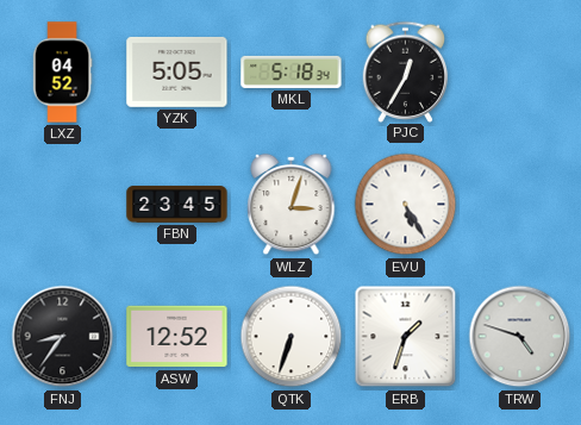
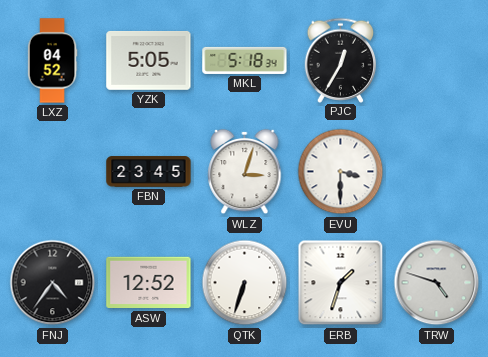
EVU: 5:25 -> 3:30
FNJ: 8:36 -> 4:36
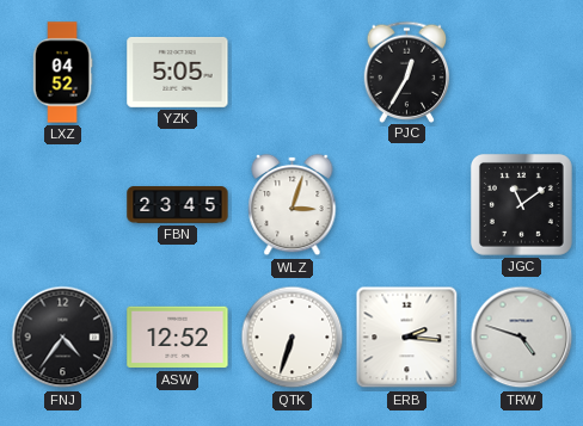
MKL: 5:18 -> none
EVU: 3:30 -> none
JGC: none -> 11:09
ERB: 1:33 -> 2:16
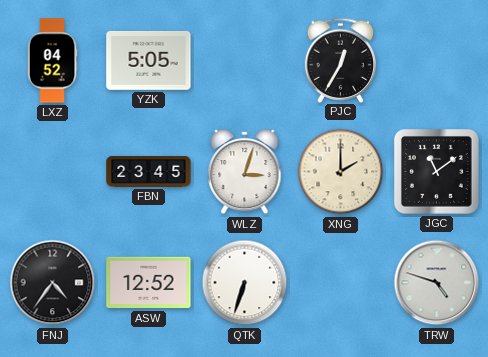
XNG: none -> 2:00
ERB: 2:16 -> none
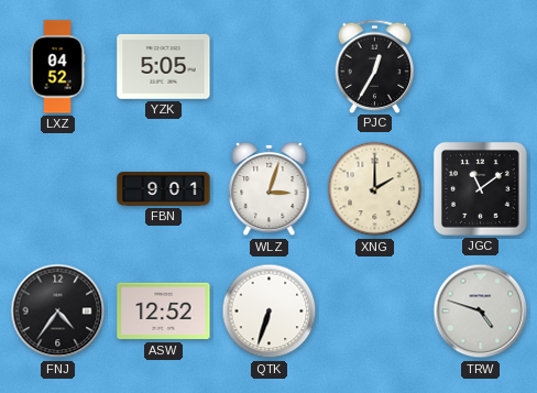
FBN: 23:45 -> 9:01
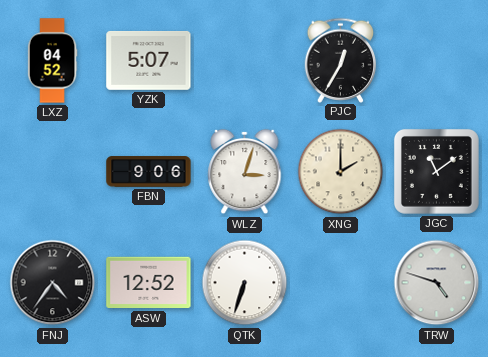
YZK: 5:05 -> 5:07
FBN: 9:01 -> 9:06
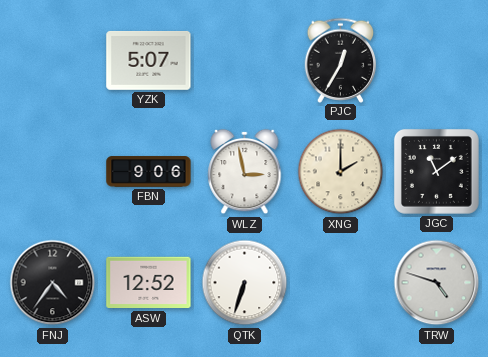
LXZ: 04:52 -> none
WLZ: 3:03 -> 2:58
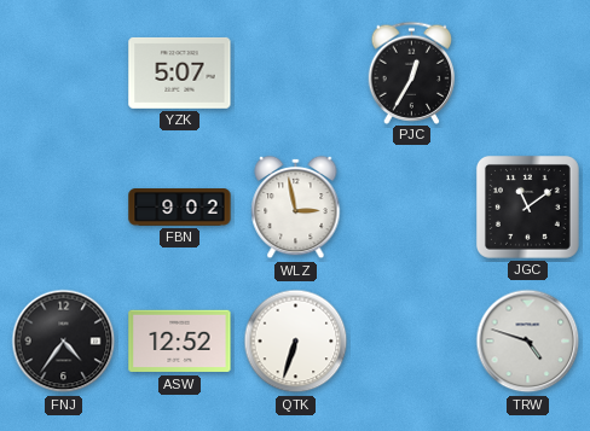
FBN: 9:06 -> 9:02
XNG: 2:00 -> none
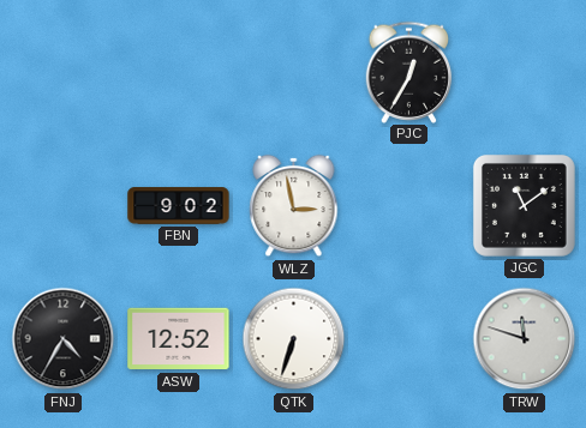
YZK: 5:07 -> none
FNJ: 4:36 -> 4:35
TRW: 4:48 -> 11:48
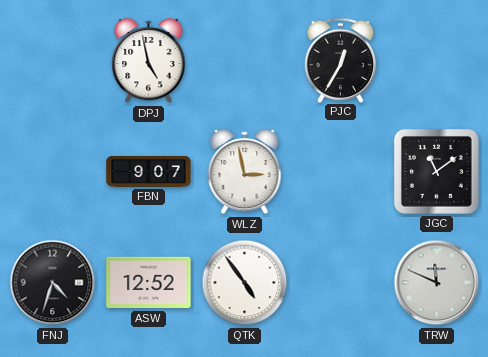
DPJ: none -> 4:58
FBN: 9:02 -> 9:07
FNJ: 4:35 -> 4:33
QTK: 6:33 -> 4:54
TRW: 11:48 -> 11:49
